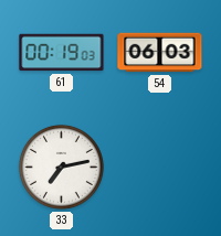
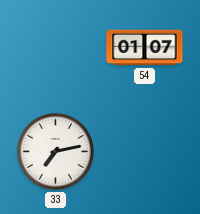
61: 00:19 -> none
54: 06:03 -> 01:07
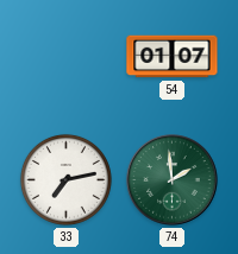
74: none -> 1:59
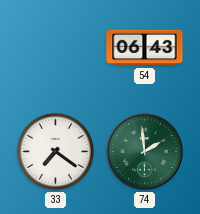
54: 01:07 -> 06:43
33: 7:13 -> 7:21
